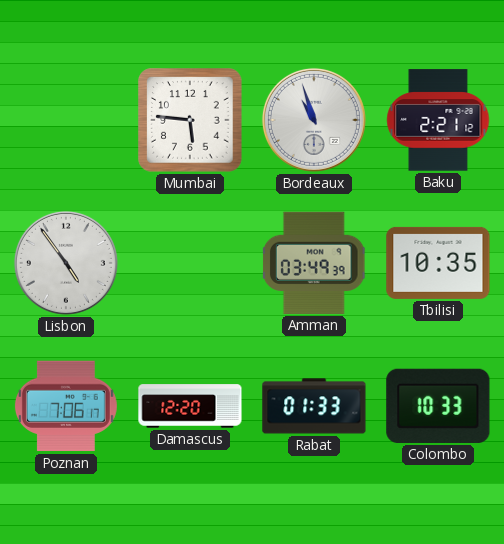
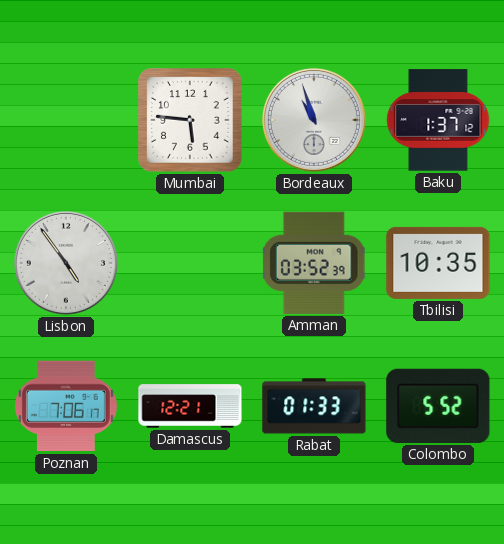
Baku: 2:21 -> 1:37
Amman: 03:49 -> 03:52
Damascus: 12:20 -> 12:21
Colombo: 10:33 -> 5:52
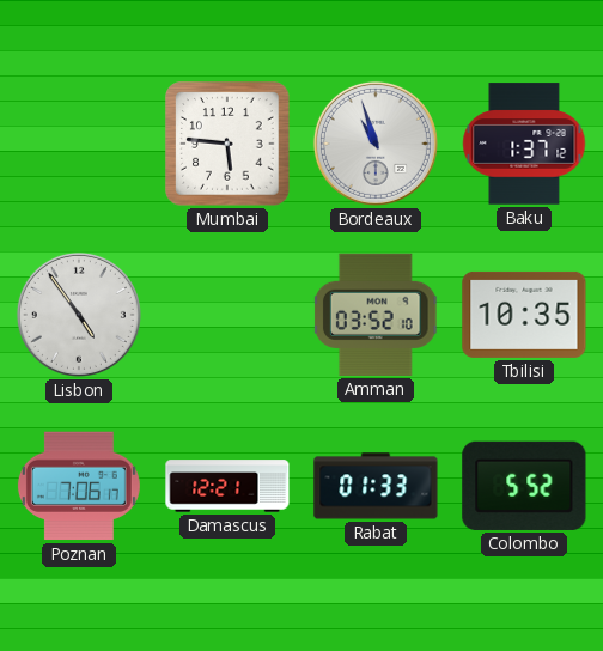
Amman: 03:52:39 -> 03:52:10
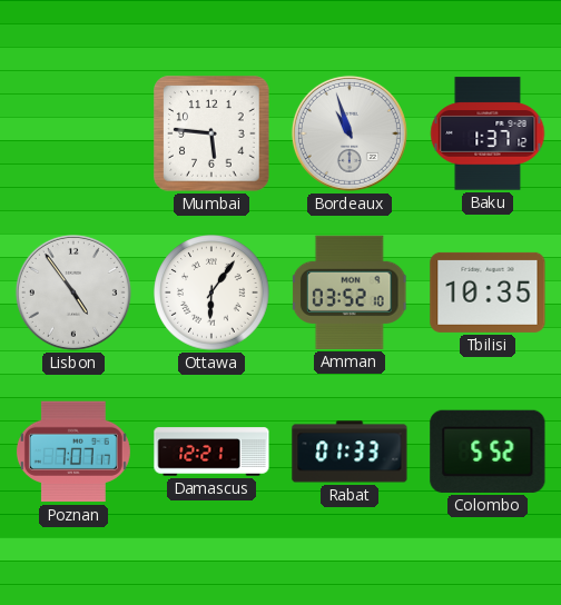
Ottawa: none -> 6:06
Poznan: 7:06 -> 7:07
